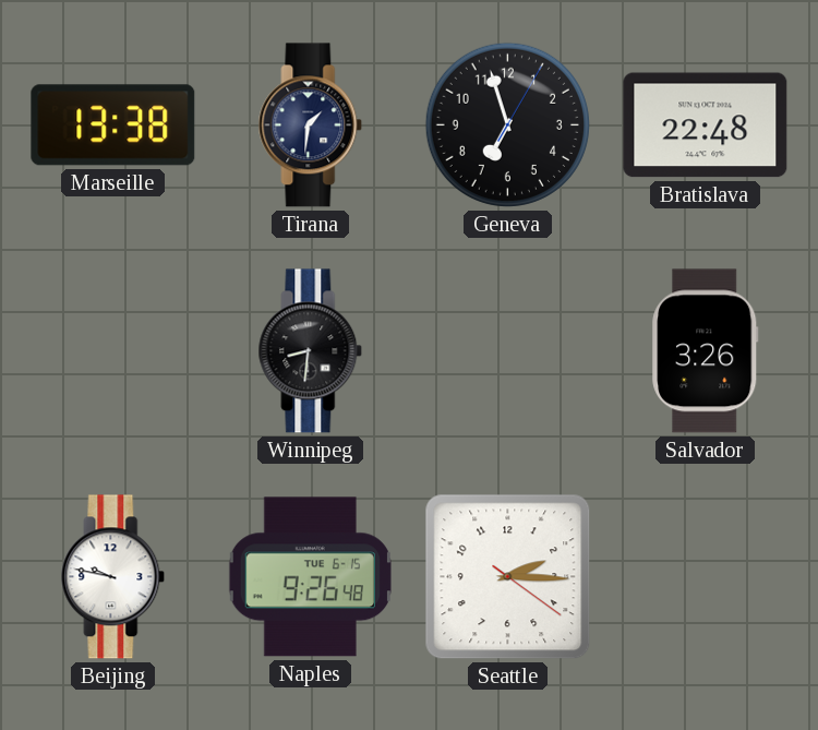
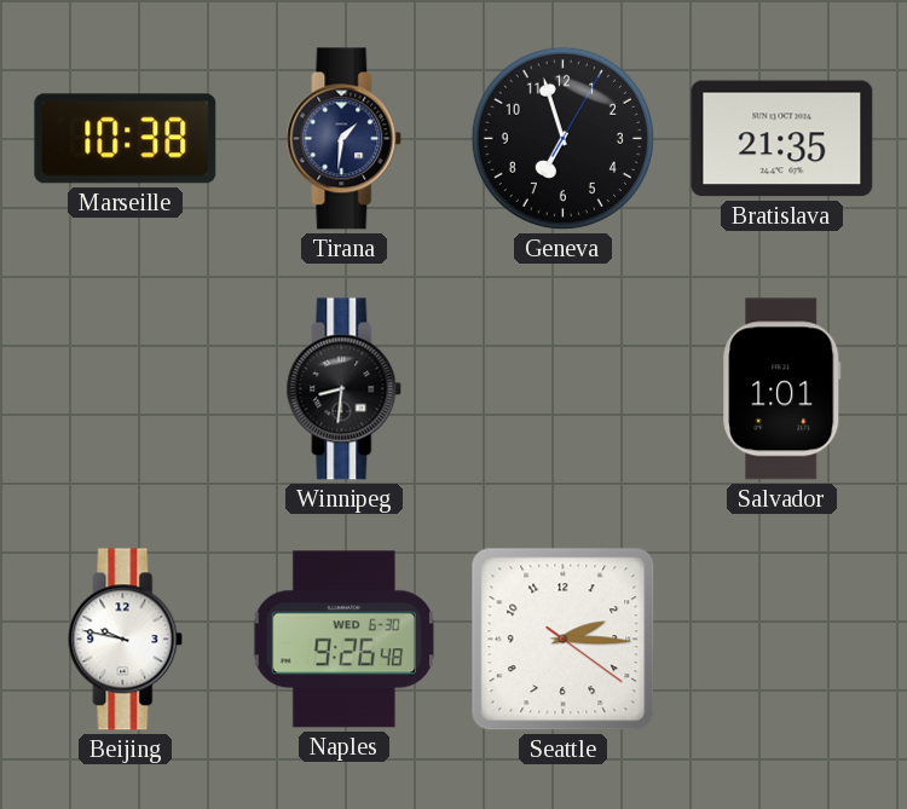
Marseille: 13:38 -> 10:38
Bratislava: 22:48 -> 21:35
Salvador: 3:26 -> 1:01
Naples date: TUE 6-15 -> WED 6-30
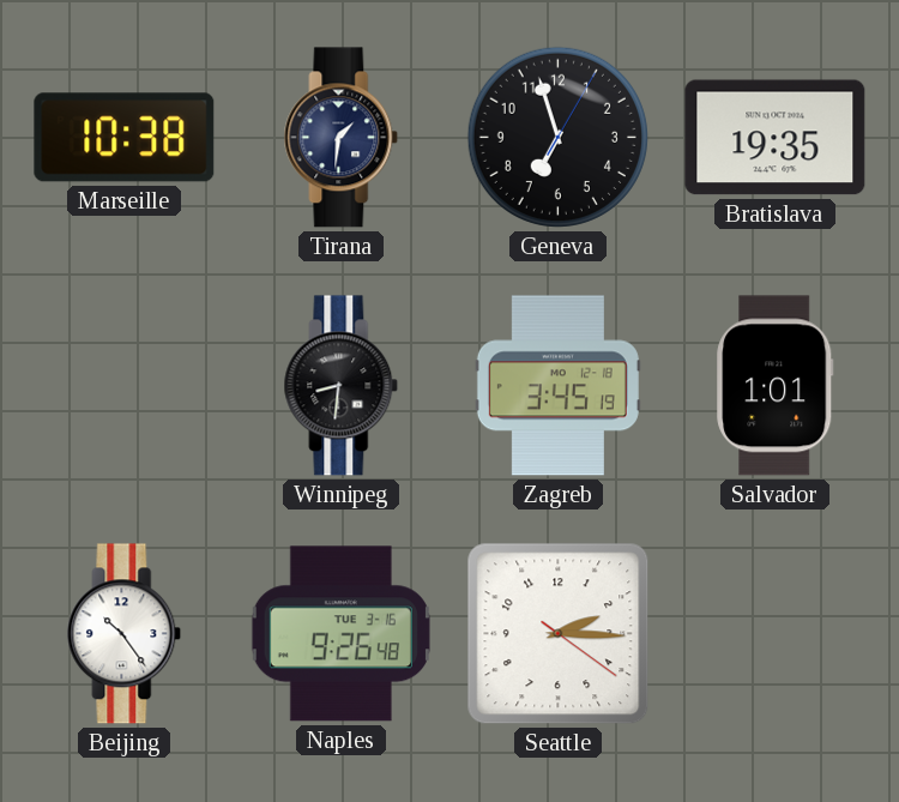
Bratislava: 21:35 -> 19:35
Zagreb: none -> 3:45
Beijing: 9:47 -> 10:24
Naples date: WED 6-30 -> TUE 3-16
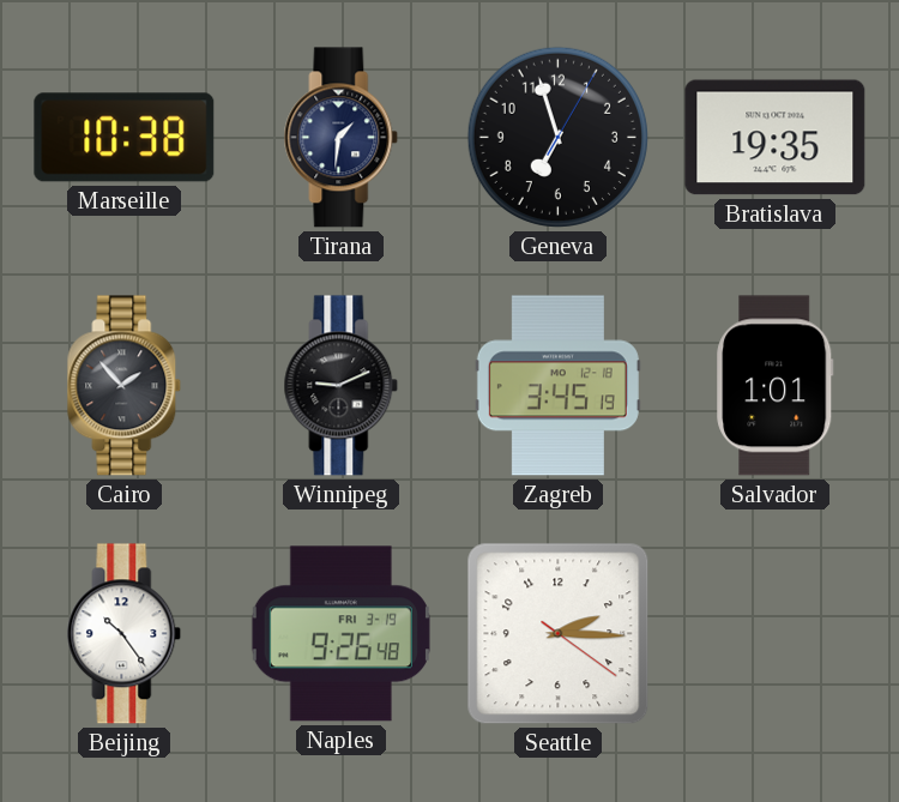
Cairo: none -> 1:53
Winnipeg: 8:31 -> 9:11
Naples date: TUE 3-16 -> FRI 3-19
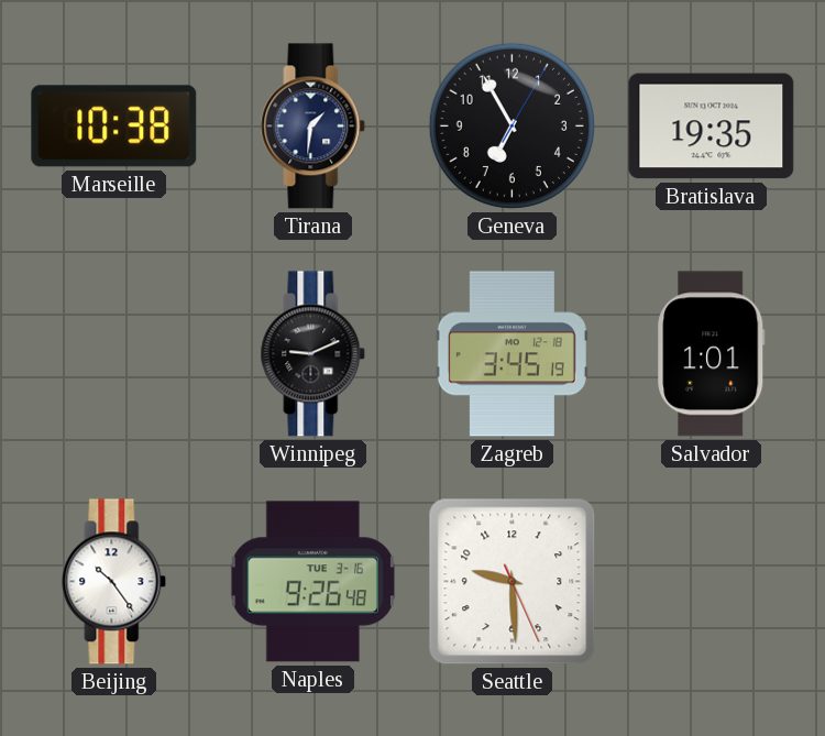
Geneva: 6:57 -> 6:55
Cairo: 1:53 -> none
Naples date: FRI 3-19 -> TUE 3-16
Seattle: 2:15 -> 9:29
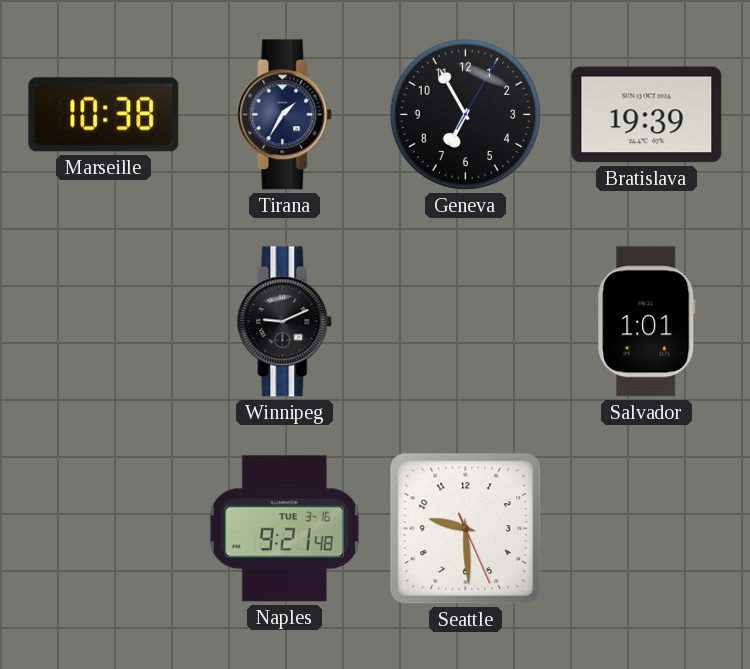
Tirana: 1:31 -> 1:35
Bratislava: 19:35 -> 19:39
Zagreb: 3:45 -> none
Beijing: 10:24 -> none
Naples: 9:26 -> 9:21
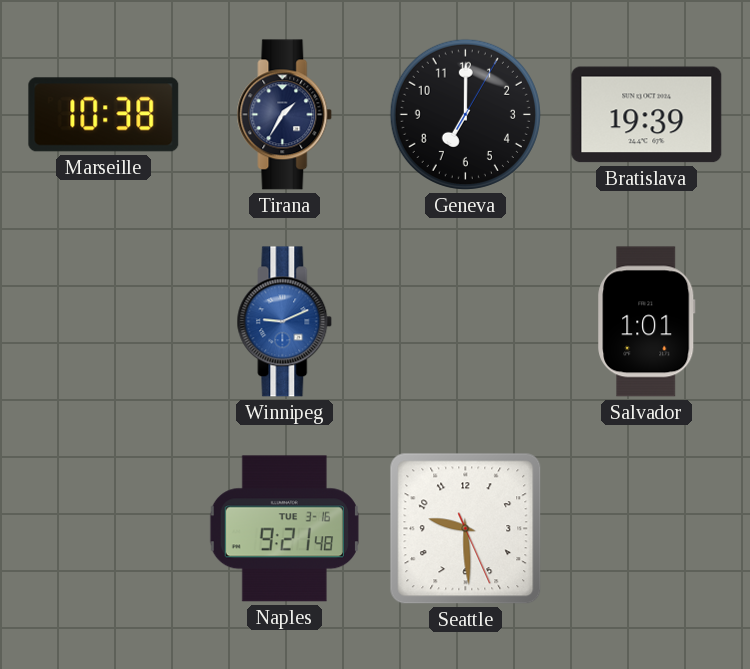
Geneva: 6:55 -> 7:00
Winnipeg dial: black -> blue
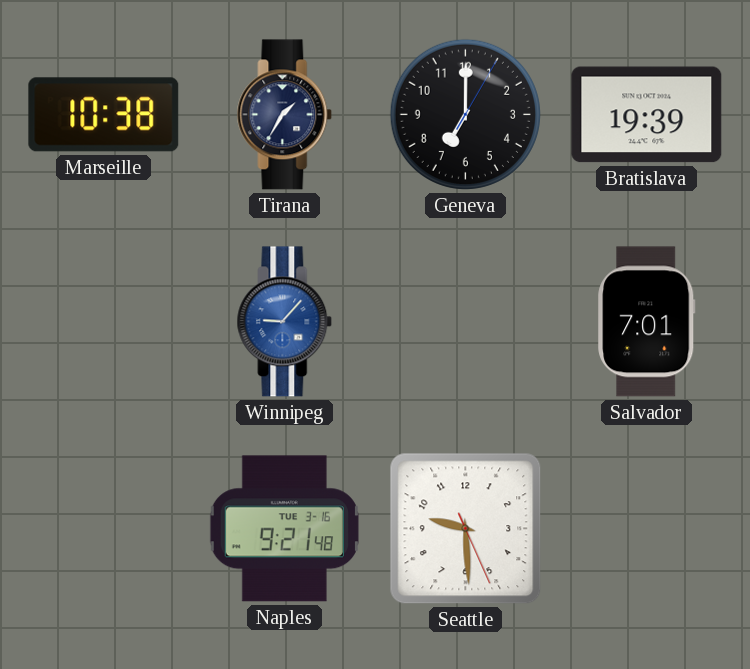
Winnipeg: 9:11 -> 9:07
Salvador: 1:01 -> 7:01
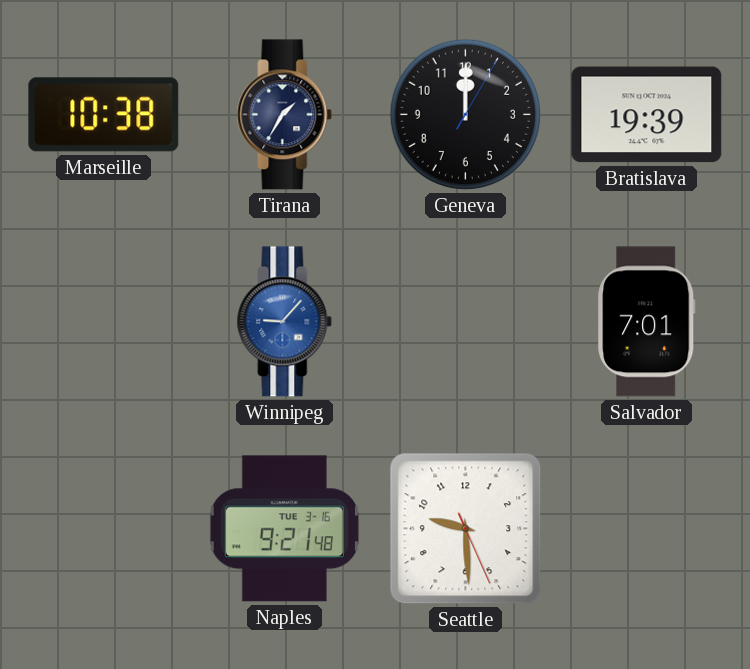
Geneva: 7:00 -> 12:00
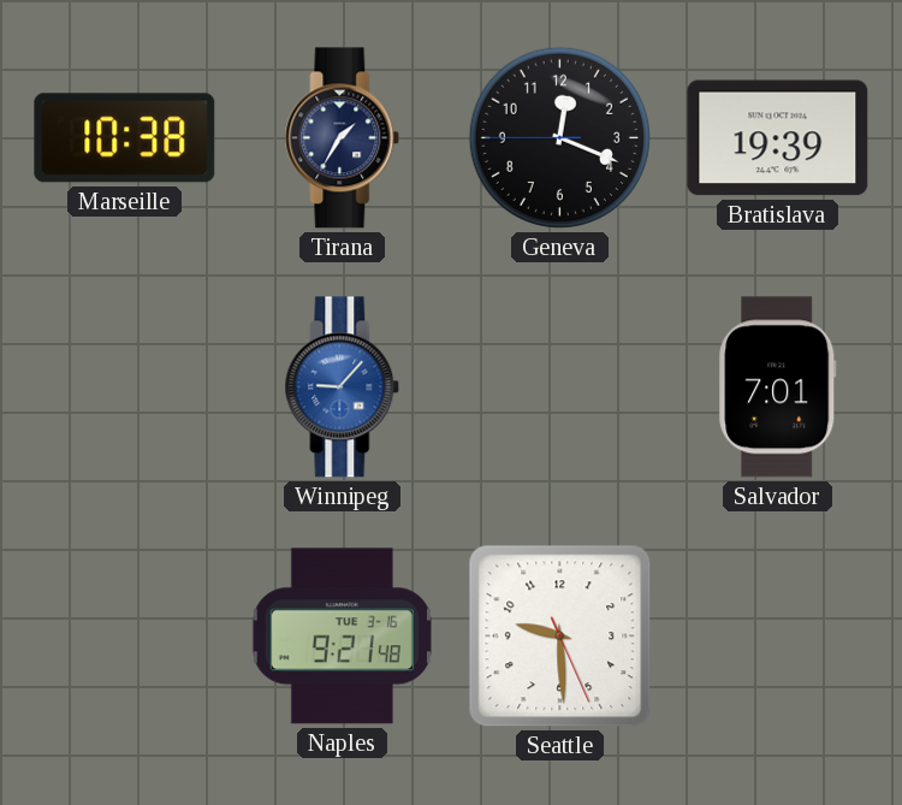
Geneva: 12:00 -> 12:18
